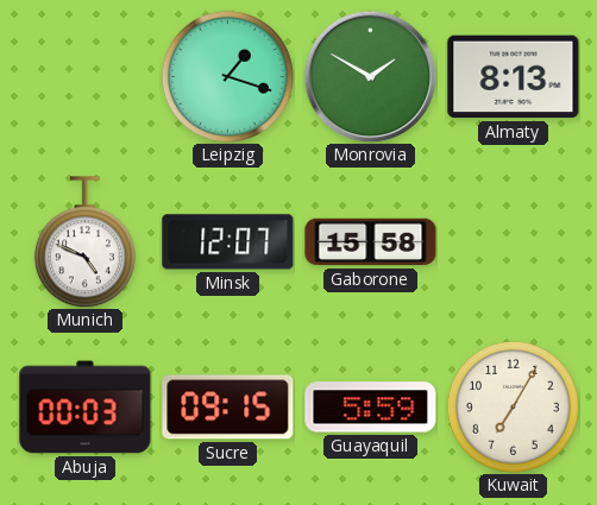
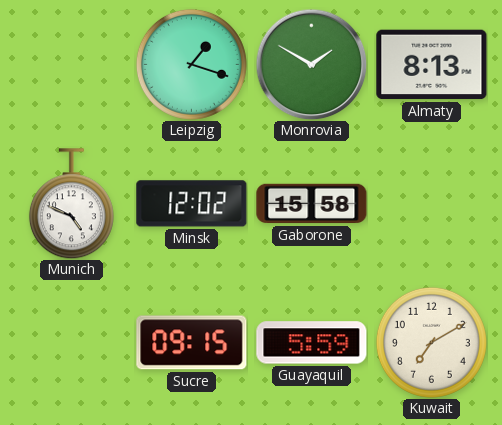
Minsk: 12:07 -> 12:02
Abuja: 00:03 -> none
Kuwait: 7:05 -> 7:10
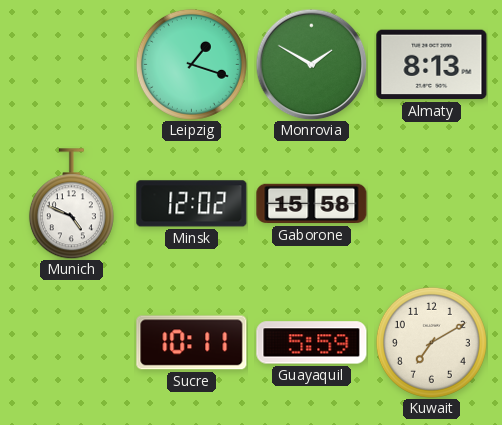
Sucre: 09:15 -> 10:11
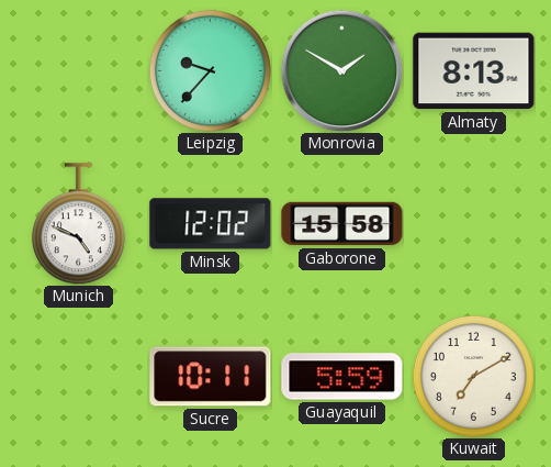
Leipzig: 1:18 -> 9:37
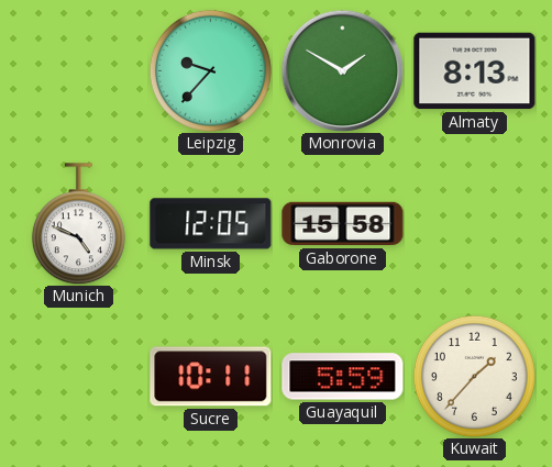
Minsk: 12:02 -> 12:05
Kuwait: 7:10 -> 1:37
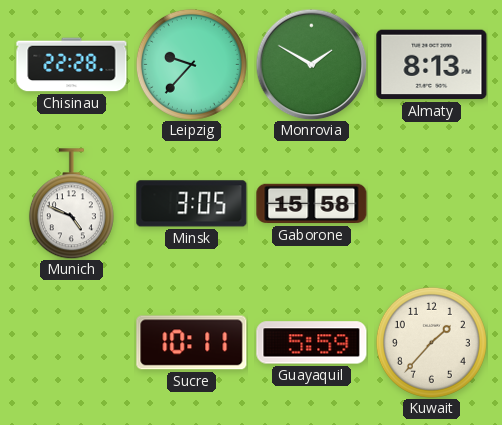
Chisinau: none -> 22:28
Minsk: 12:05 -> 3:05
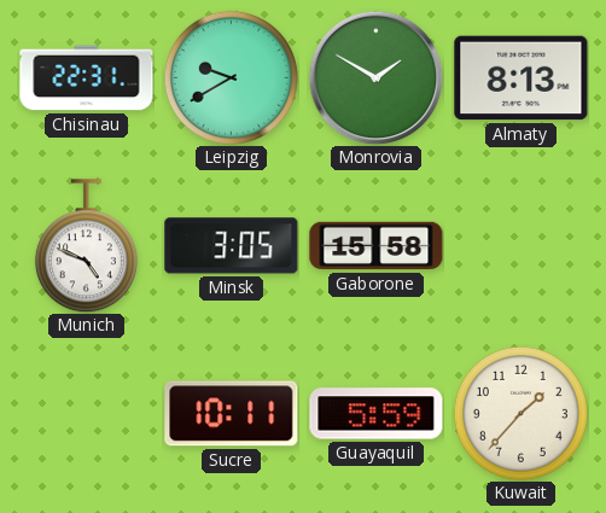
Chisinau: 22:28 -> 22:31
Leipzig: 9:37 -> 9:40
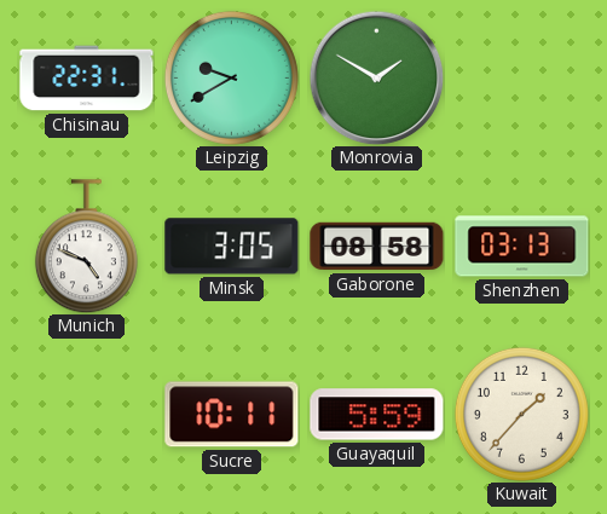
Almaty: 8:13 -> none
Gaborone: 15:58 -> 08:58
Shenzhen: none -> 03:13
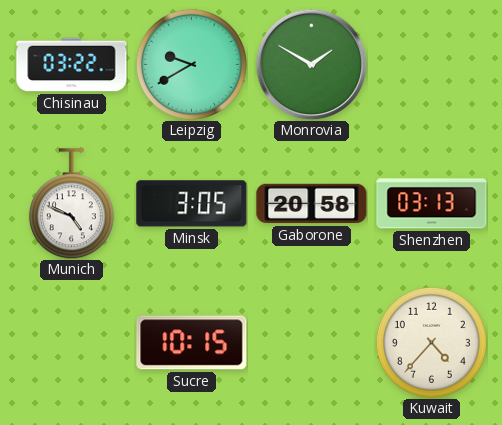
Chisinau: 22:31 -> 03:22
Gaborone: 08:58 -> 20:58
Sucre: 10:11 -> 10:15
Guayaquil: 5:59 -> none
Kuwait: 1:37 -> 4:37
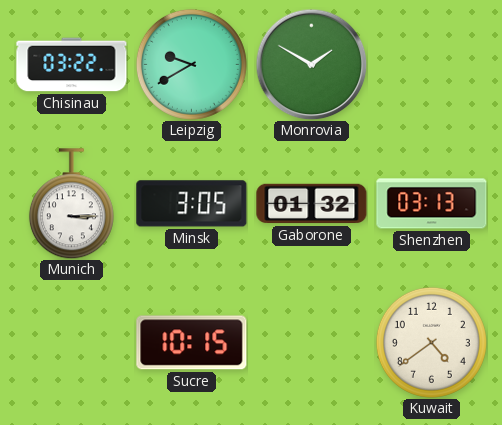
Munich: 4:49 -> 3:15
Gaborone: 20:58 -> 01:32
Kuwait: 4:37 -> 4:39
